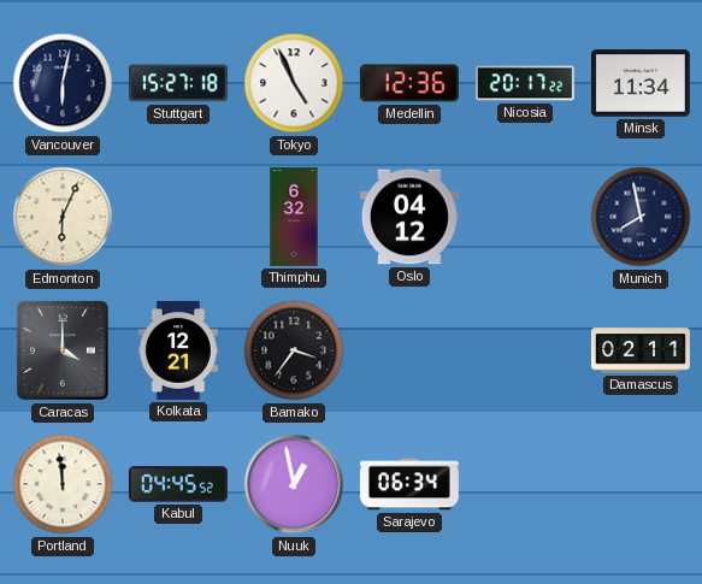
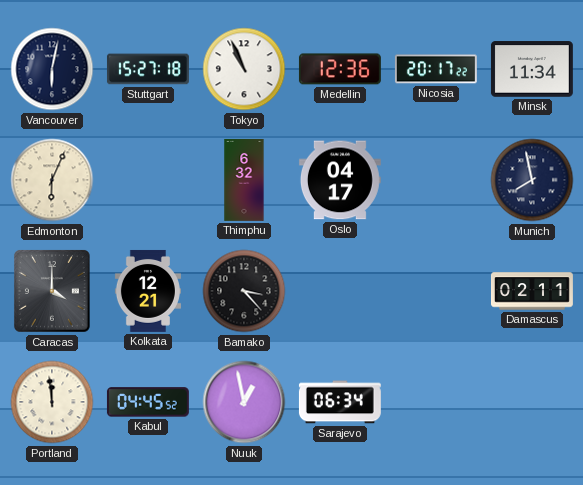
Tokyo: 4:56 -> 10:56
Oslo: 04:12 -> 04:17
Bamako: 3:36 -> 3:23
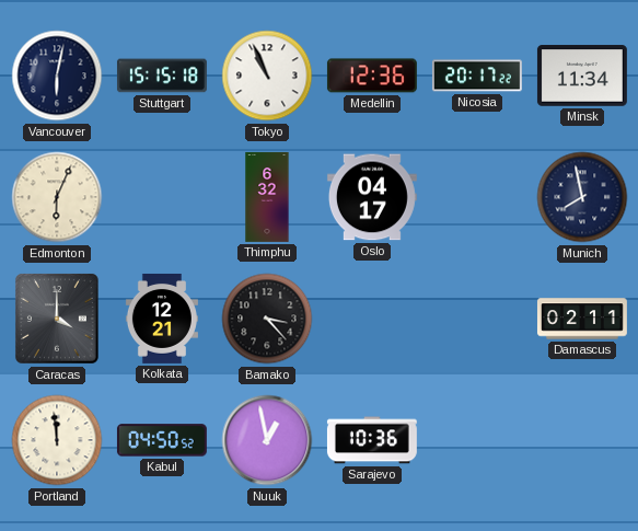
Stuttgart: 15:27 -> 15:15
Kabul: 04:45 -> 04:50
Sarajevo: 06:34 -> 10:36
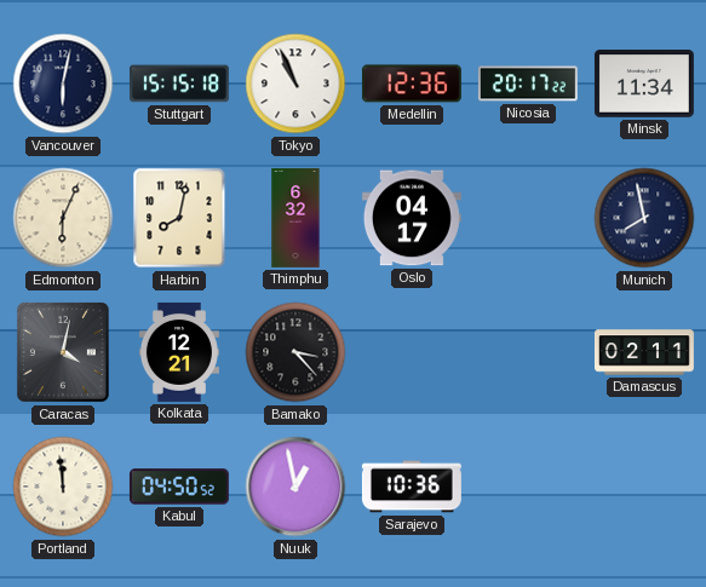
Harbin: none -> 8:02
Caracas: 4:00 -> 4:02
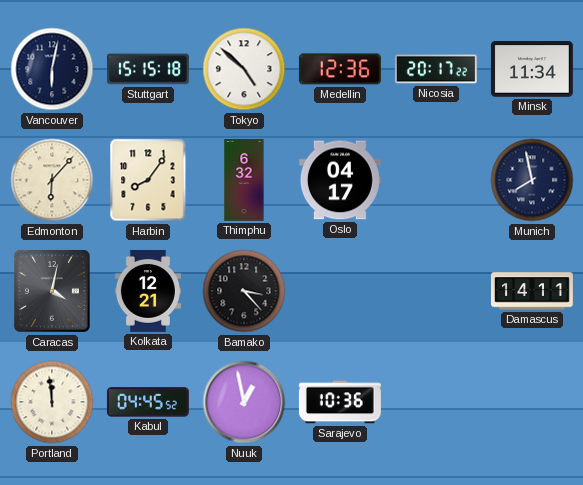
Tokyo: 10:56 -> 4:52
Edmonton: 6:04 -> 6:07
Harbin: 8:02 -> 8:06
Damascus: 02:11 -> 14:11
Kabul: 04:50 -> 04:45
